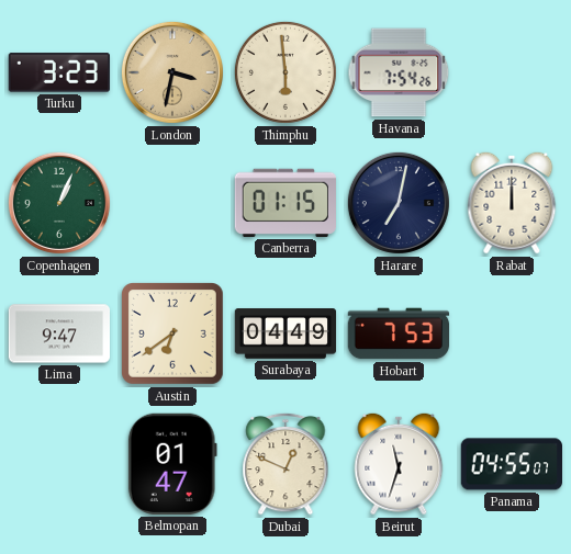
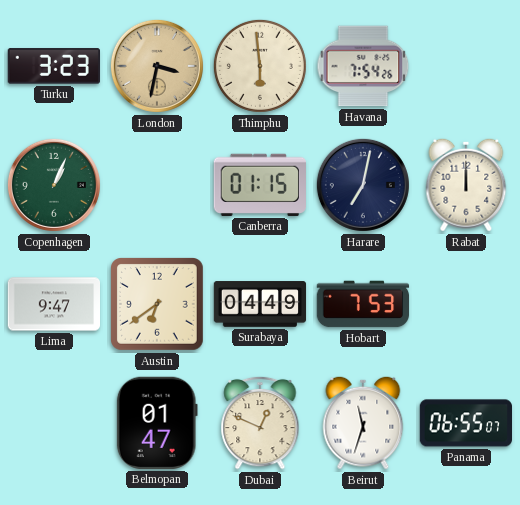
Panama: 04:55 -> 06:55
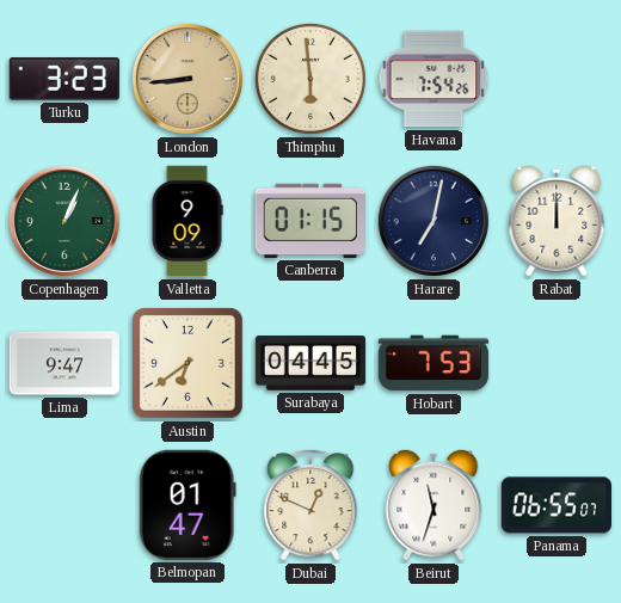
London: 3:32 -> 8:44
Valletta: none -> 9:09
Surabaya: 04:49 -> 04:45
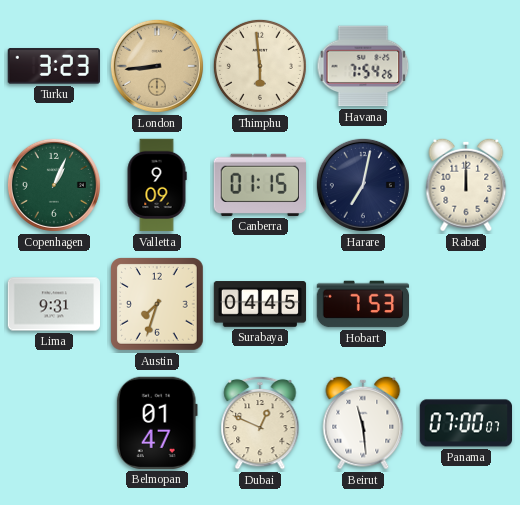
Lima: 9:47 -> 9:31
Austin: 6:39 -> 7:33
Beirut: 11:33 -> 11:29
Panama: 06:55 -> 07:00
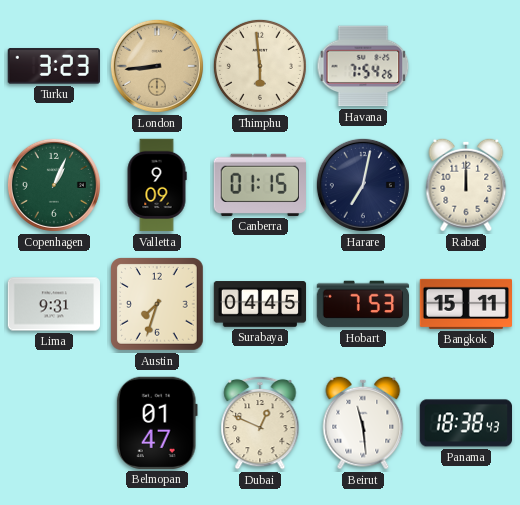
Bangkok: none -> 15:11
Panama: 07:00 -> 18:38
